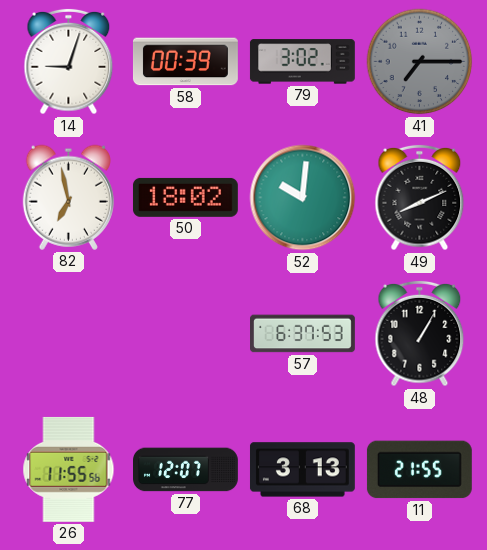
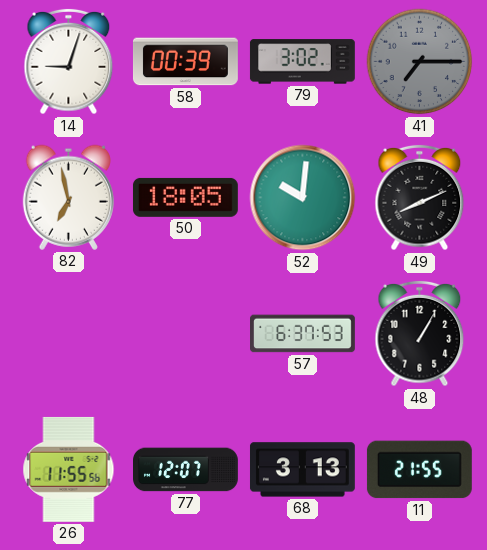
50: 18:02 -> 18:05
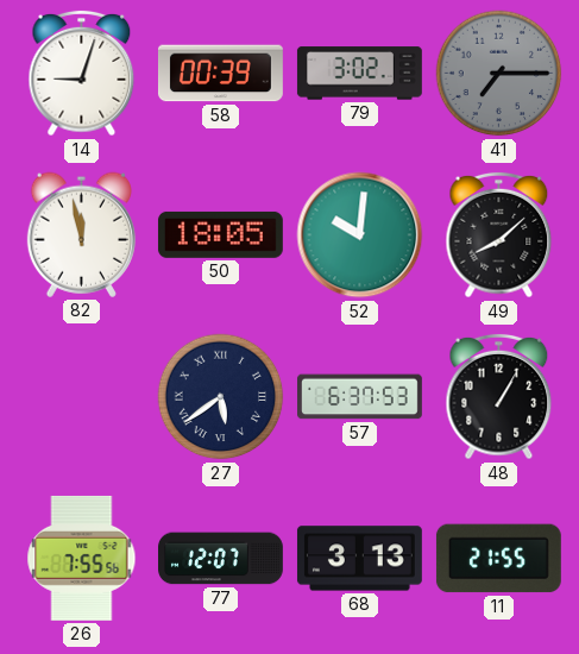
82: 6:58 -> 11:58
49: 8:11 -> 8:08
27: none -> 5:39
26: 11:55 -> 7:55
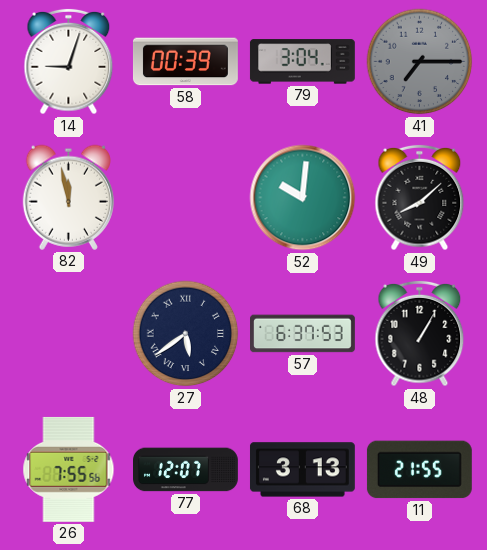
79: 3:02 -> 3:04
50: 18:05 -> none
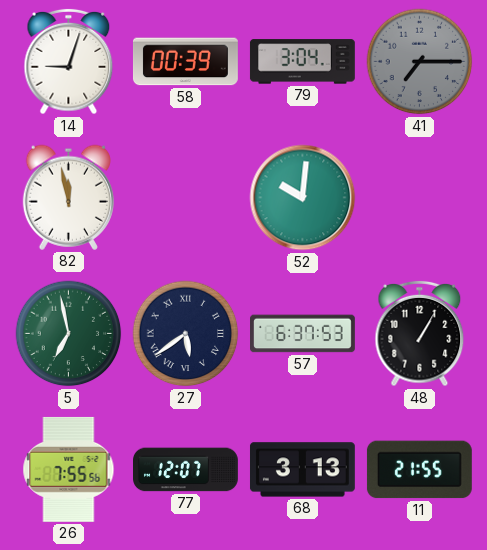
49: 8:08 -> none
5: none -> 6:58
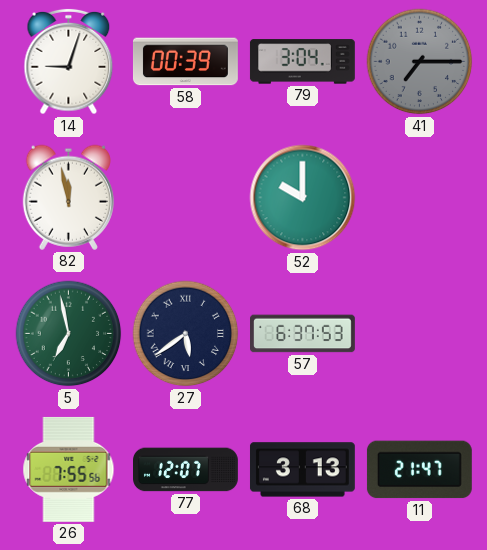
52: 10:01 -> 10:00
48: 1:05 -> none
11: 21:55 -> 21:47
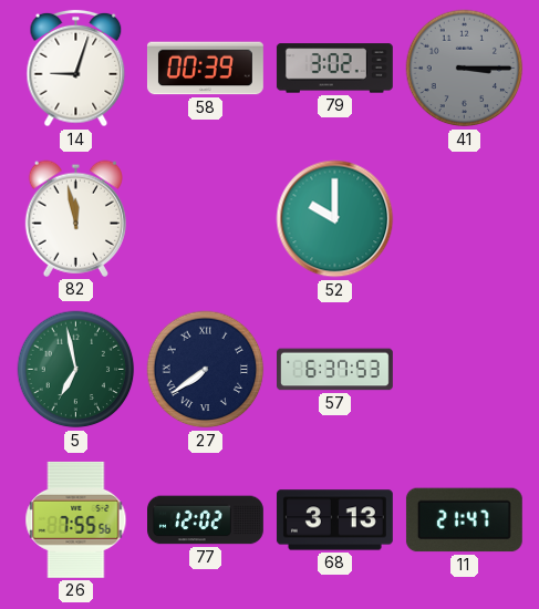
79: 3:04 -> 3:02
41: 7:15 -> 3:15
27: 5:39 -> 7:39
77: 12:07 -> 12:02
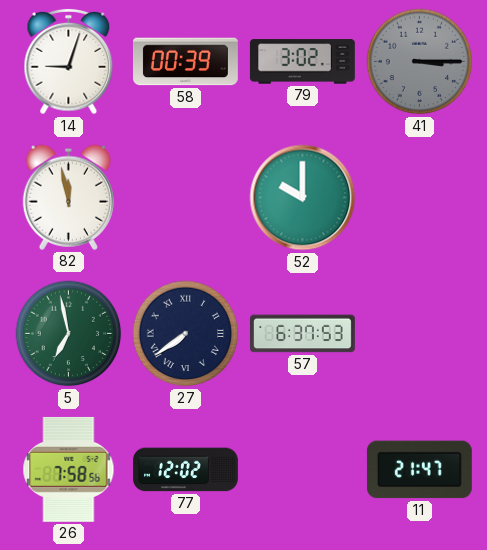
26: 7:55 -> 7:58
68: 3:13 -> none
